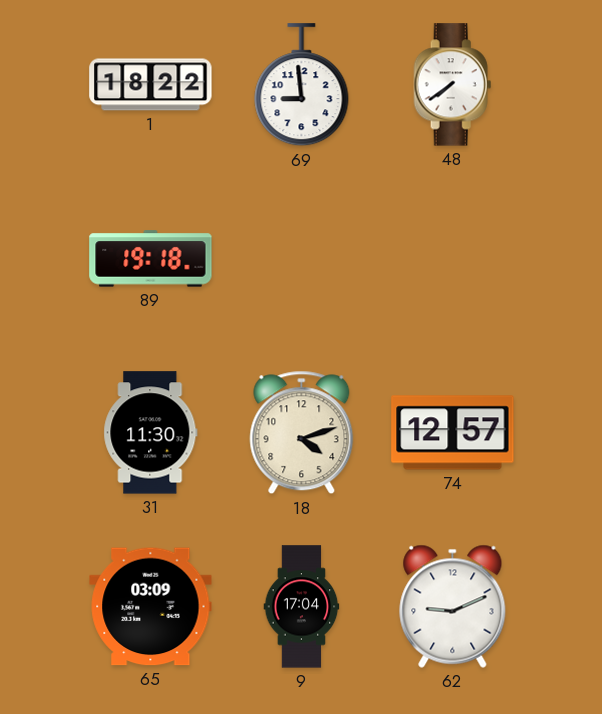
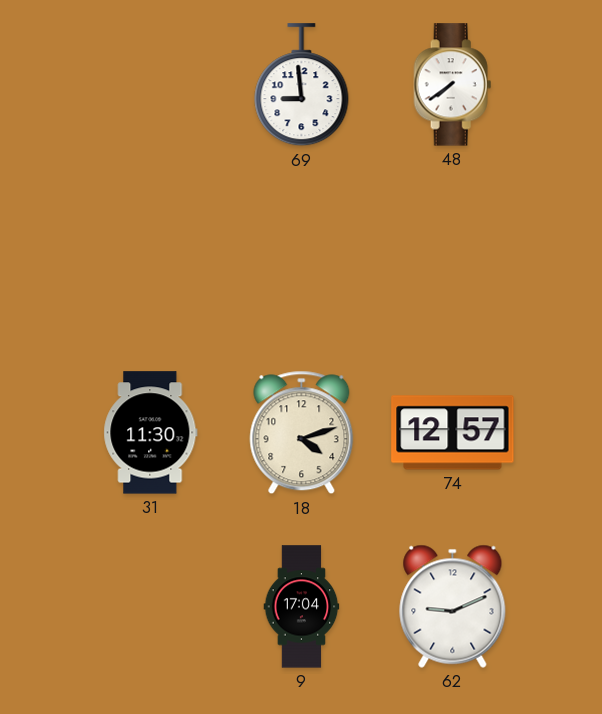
1: 18:22 -> none
89: 19:18 -> none
65: 03:09 -> none
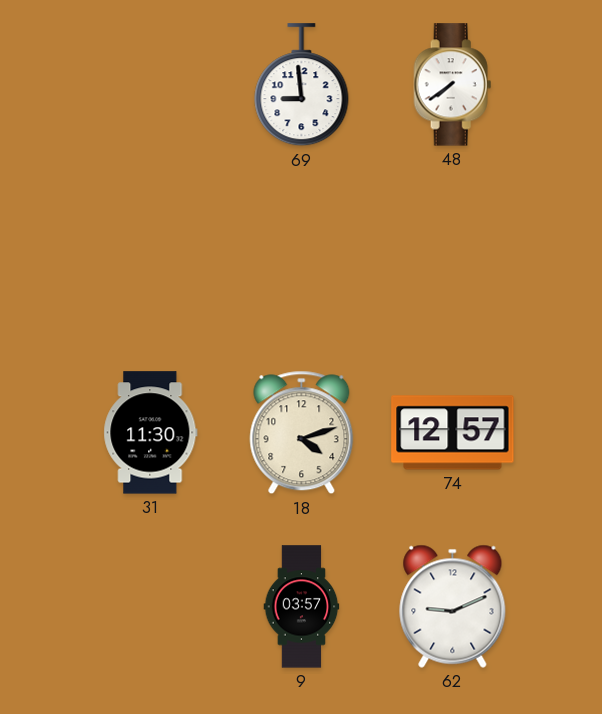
9: 17:04 -> 03:57
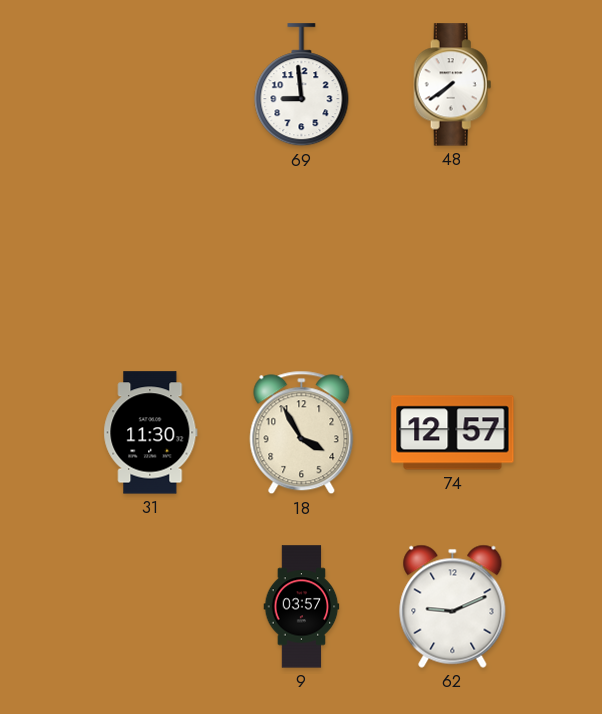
18: 4:12 -> 3:55
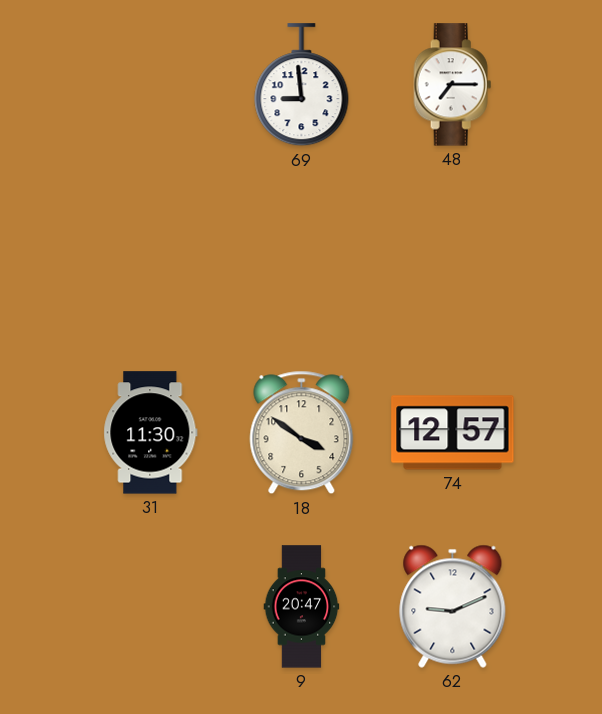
48: 7:39 -> 7:15
18: 3:55 -> 3:51
9: 03:57 -> 20:47
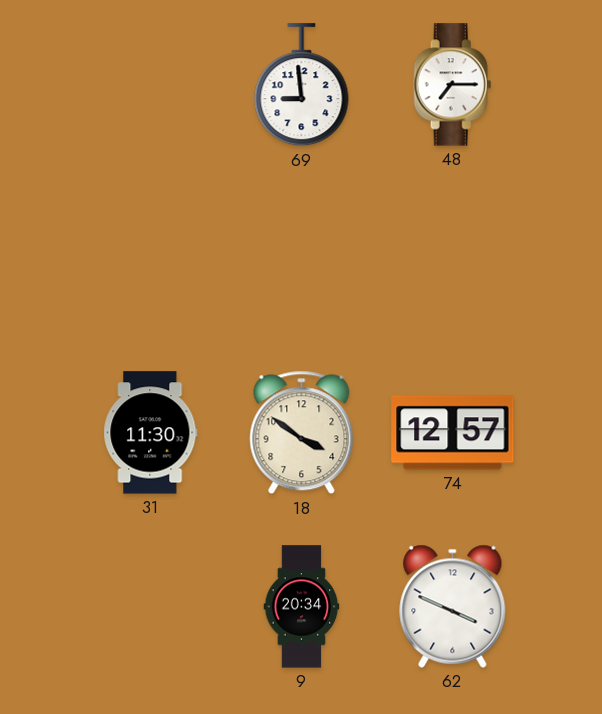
9: 20:47 -> 20:34
62: 9:11 -> 3:49
